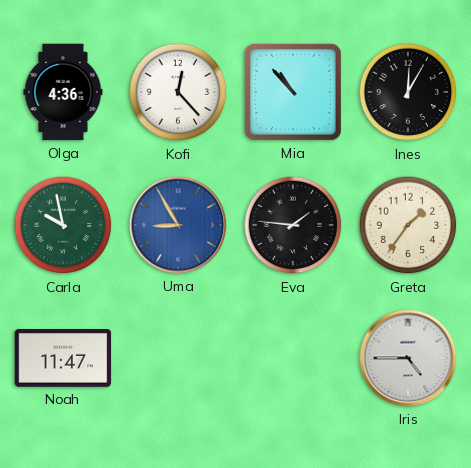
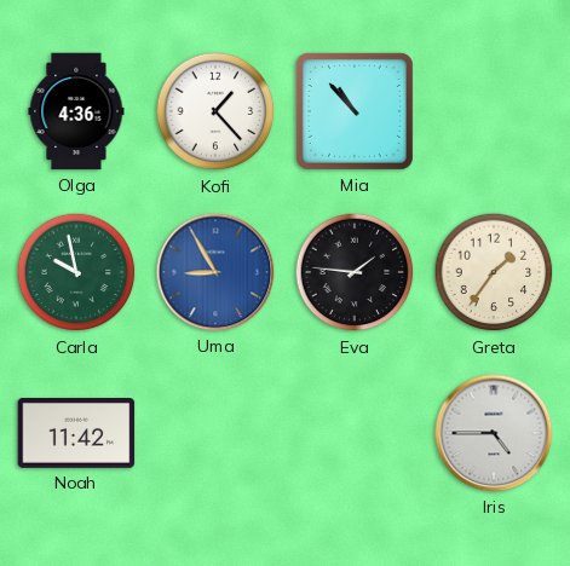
Kofi: 12:23 -> 1:23
Ines: 12:05 -> none
Noah: 11:47 -> 11:42
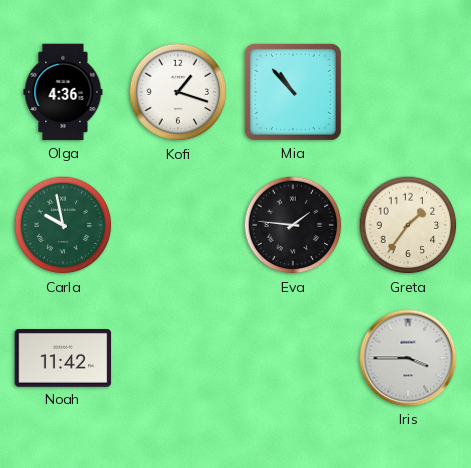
Kofi: 1:23 -> 1:18
Uma: 8:55 -> none
Iris: 4:45 -> 3:45
